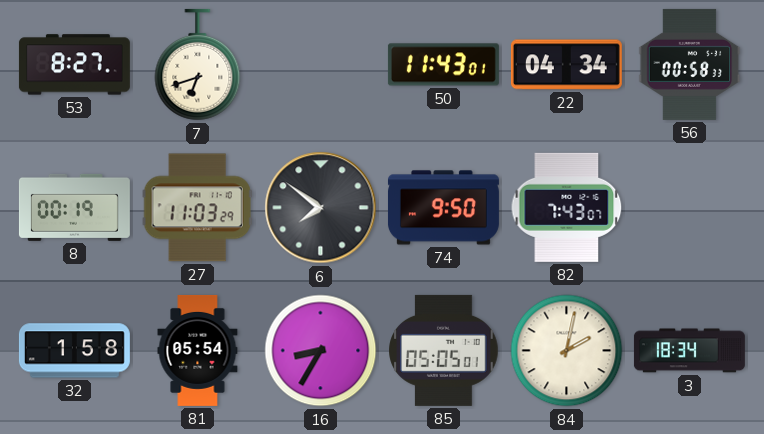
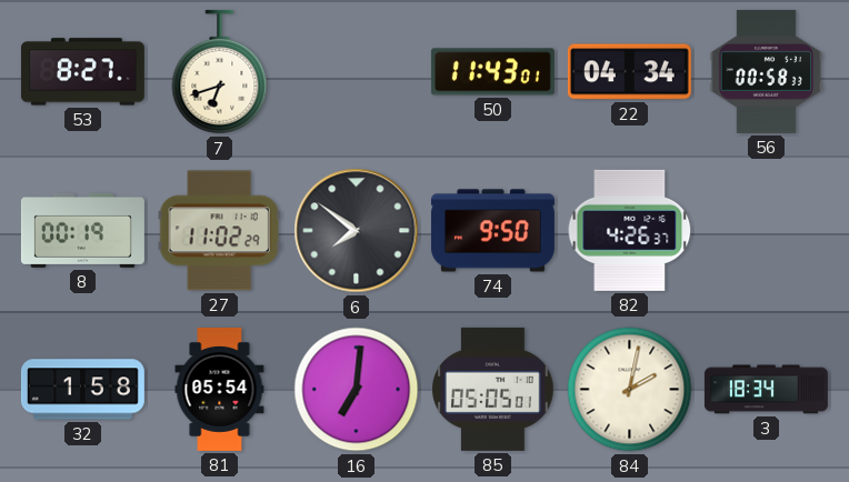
27: 11:03 -> 11:02
82: 7:43 -> 4:26
16: 8:35 -> 7:01
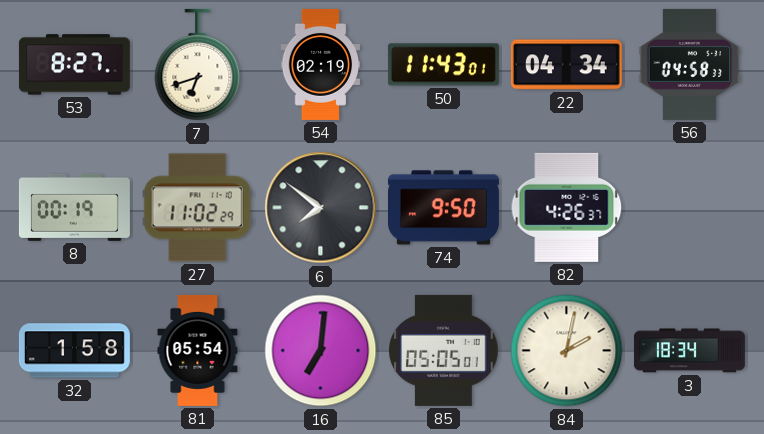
54: none -> 02:19
56: 00:58 -> 04:58
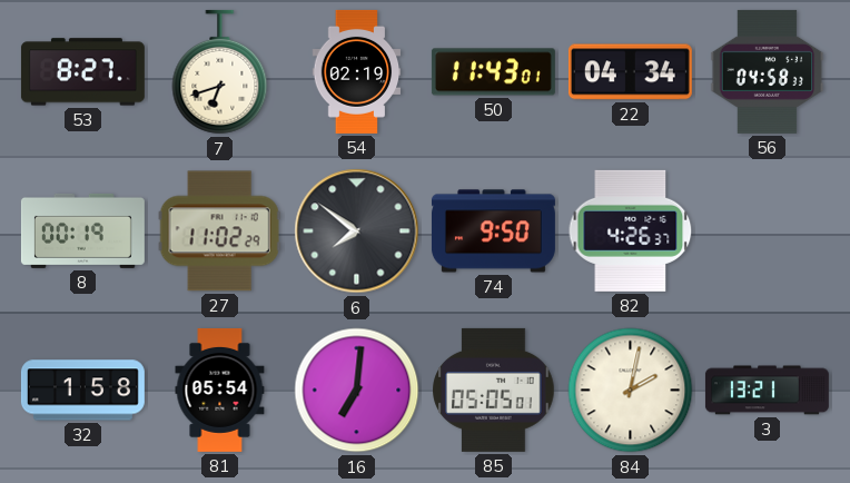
3: 18:34 -> 13:21
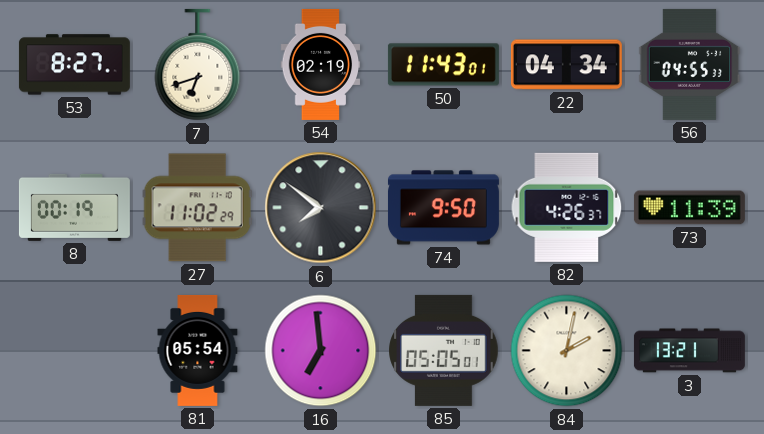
56: 04:58 -> 04:55
73: none -> 11:39
32: 1:58 -> none
16: 7:01 -> 6:59
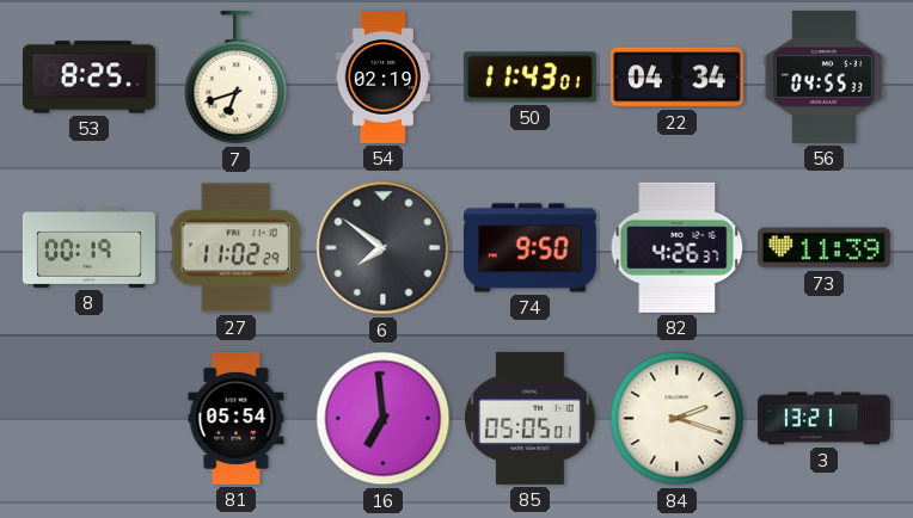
53: 8:27 -> 8:25
84: 2:02 -> 2:18
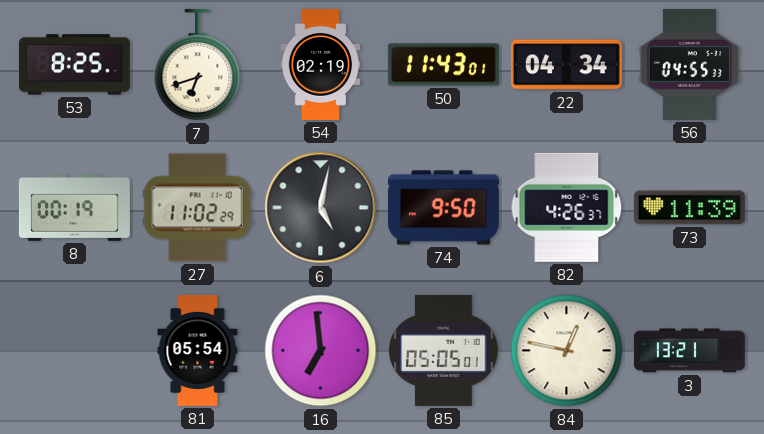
6: 7:51 -> 5:02
84: 2:18 -> 12:47
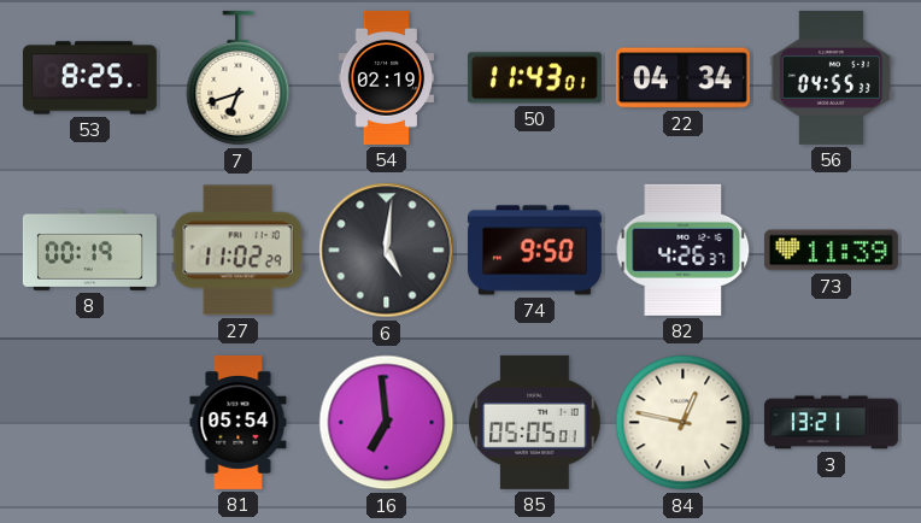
6: 5:02 -> 5:01
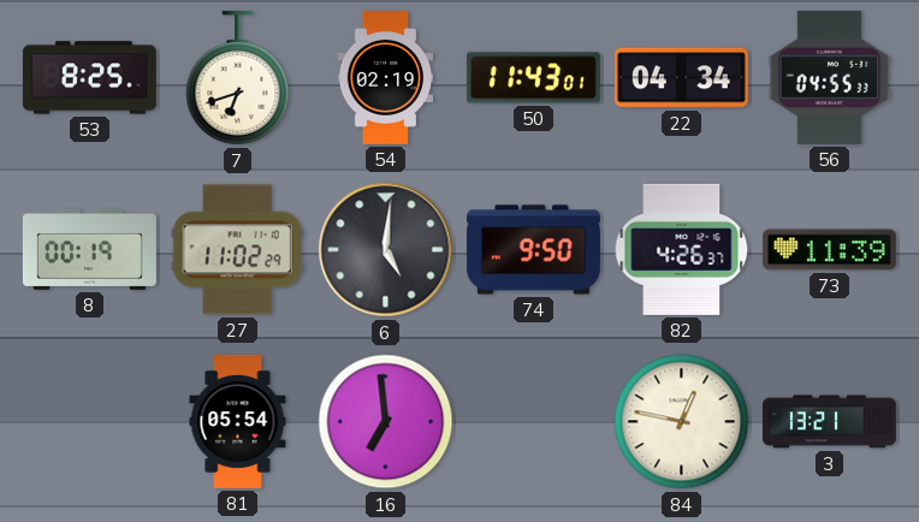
85: 05:05 -> none
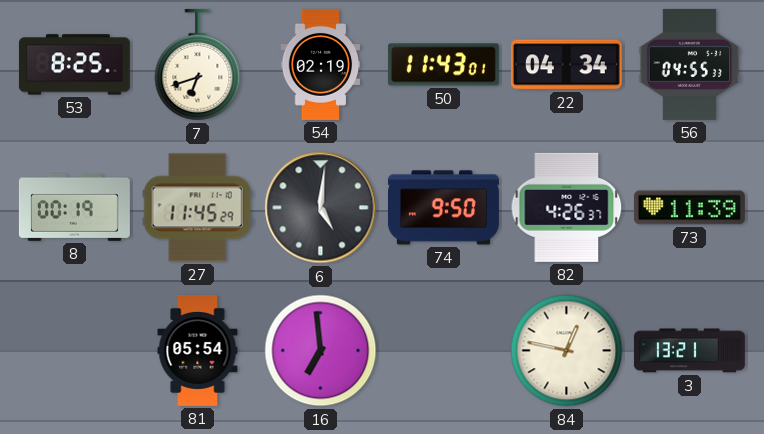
27: 11:02 -> 11:45
